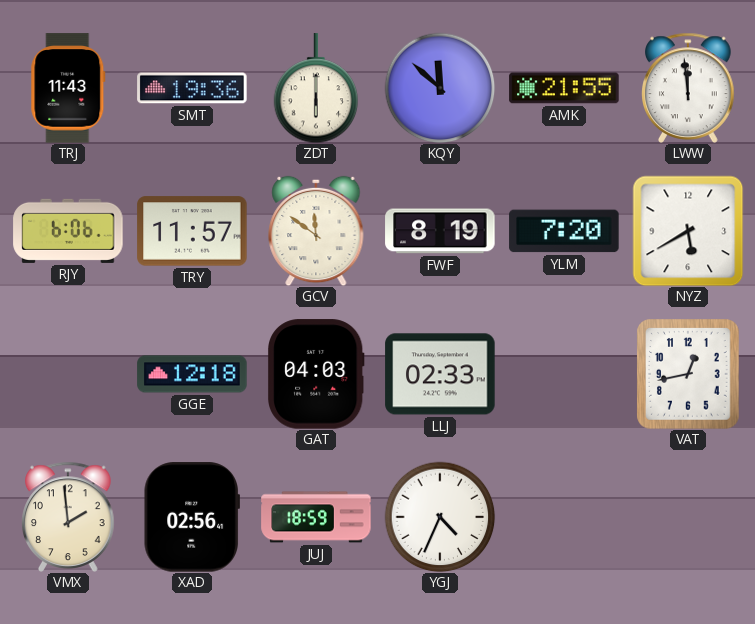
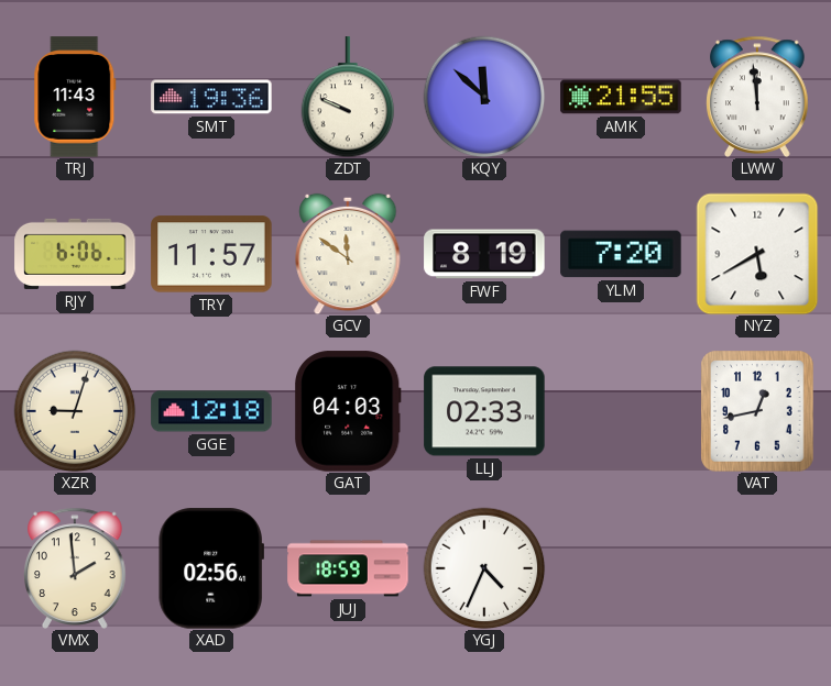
ZDT: 6:00 -> 9:49
XZR: none -> 9:03
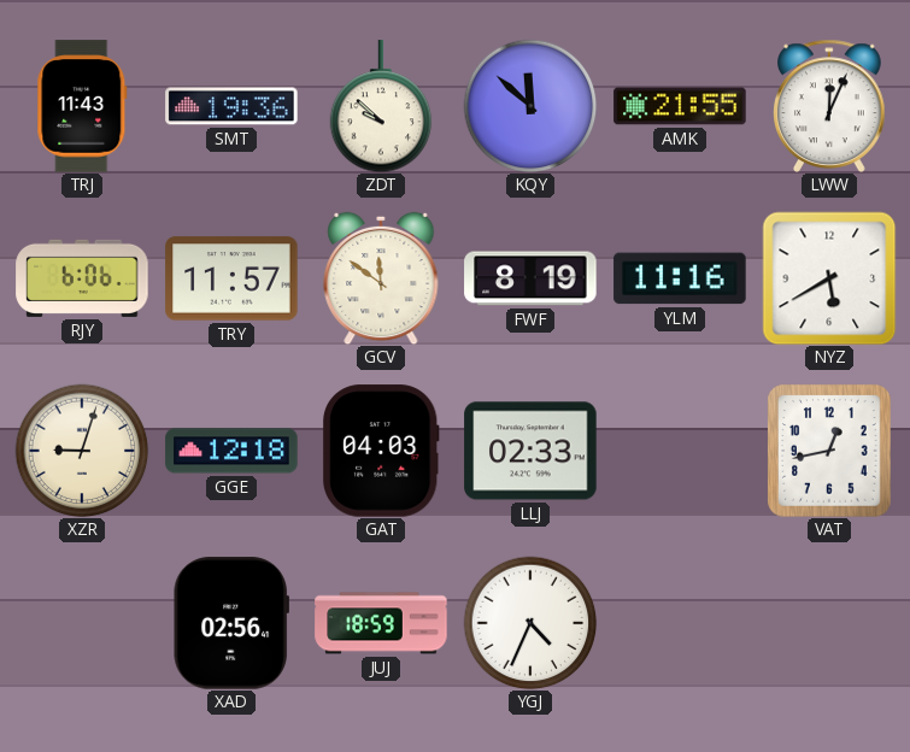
ZDT: 9:49 -> 9:52
LWW: 11:59 -> 12:04
YLM: 7:20 -> 11:16
VMX: 1:59 -> none
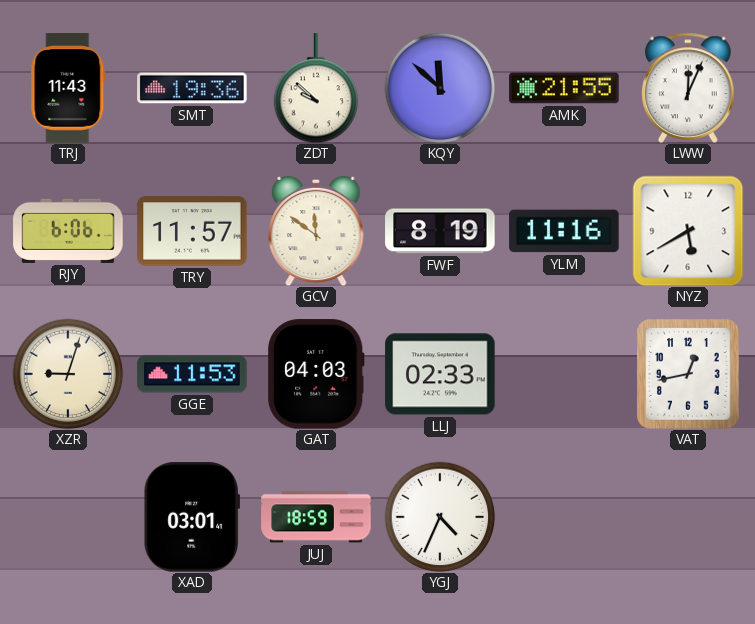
GGE: 12:18 -> 11:53
XAD: 02:56 -> 03:01
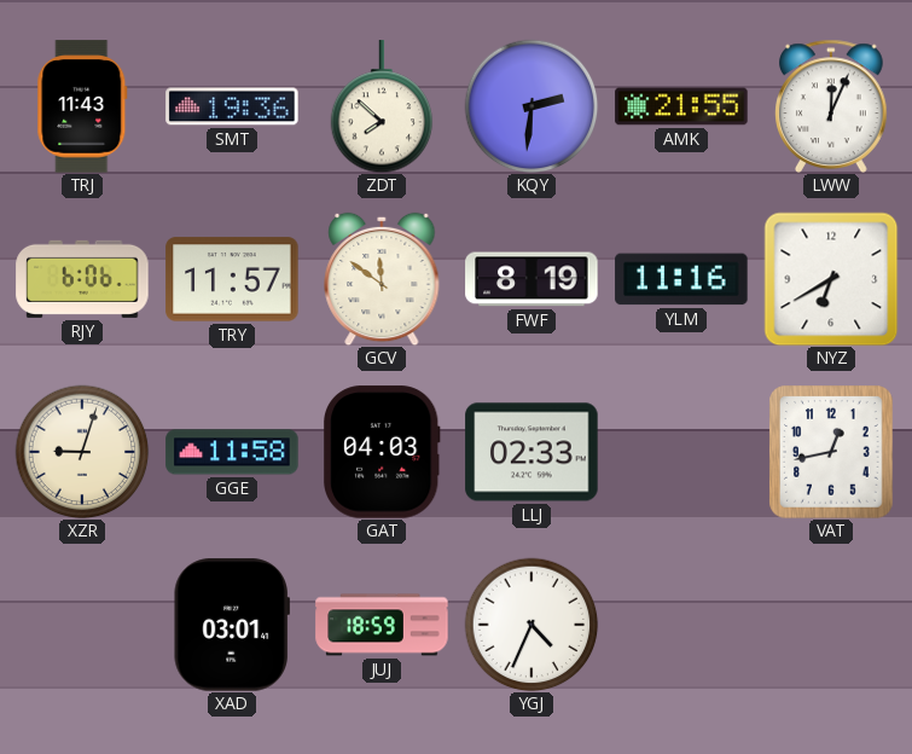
ZDT: 9:52 -> 7:52
KQY: 11:52 -> 2:31
NYZ: 5:40 -> 6:40
GGE: 11:53 -> 11:58
